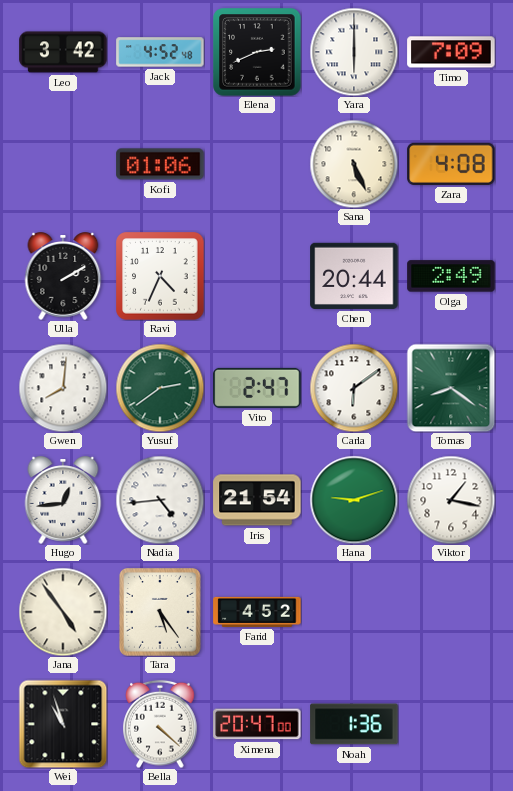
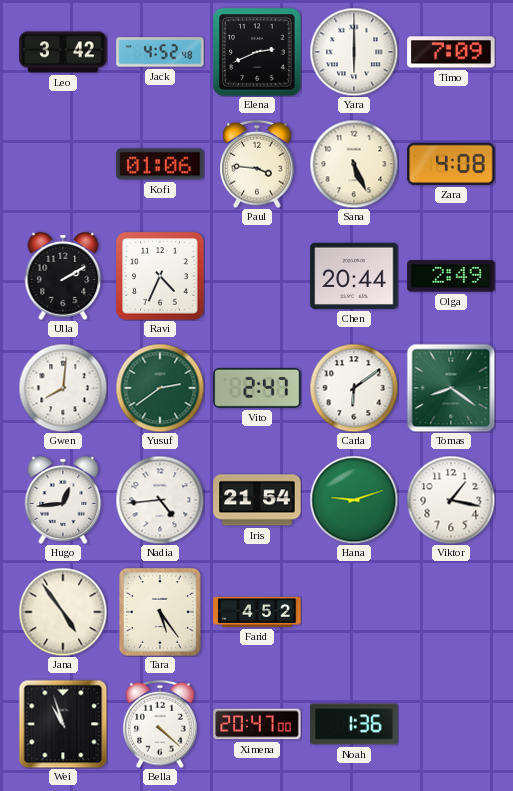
Paul: none -> 3:46
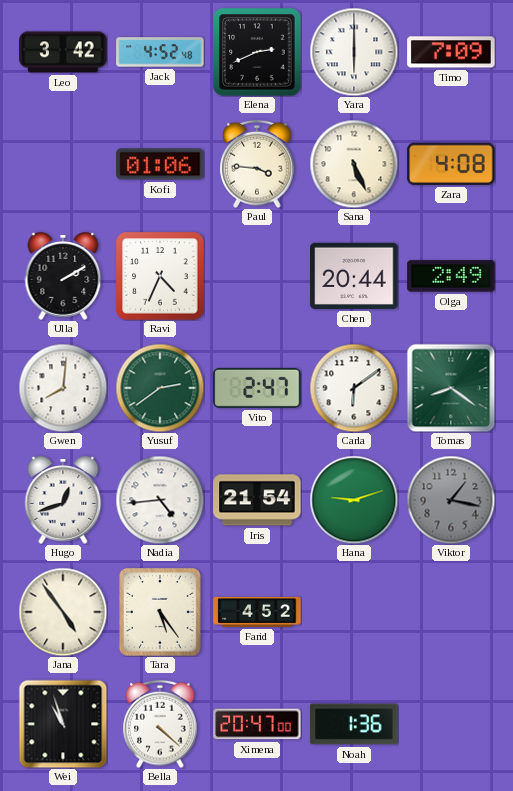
Hugo: 12:44 -> 12:42
Viktor dial: white -> grey
